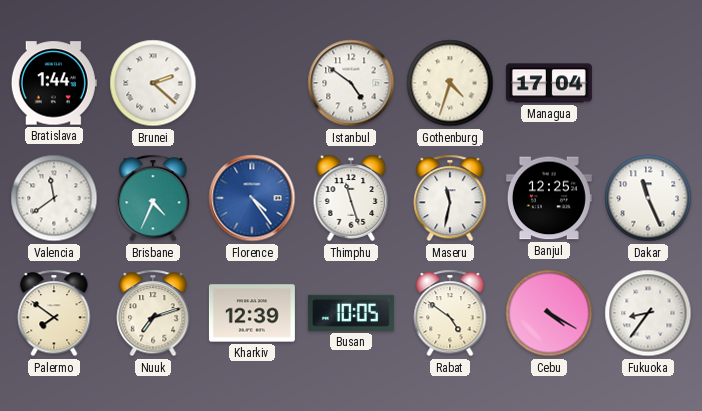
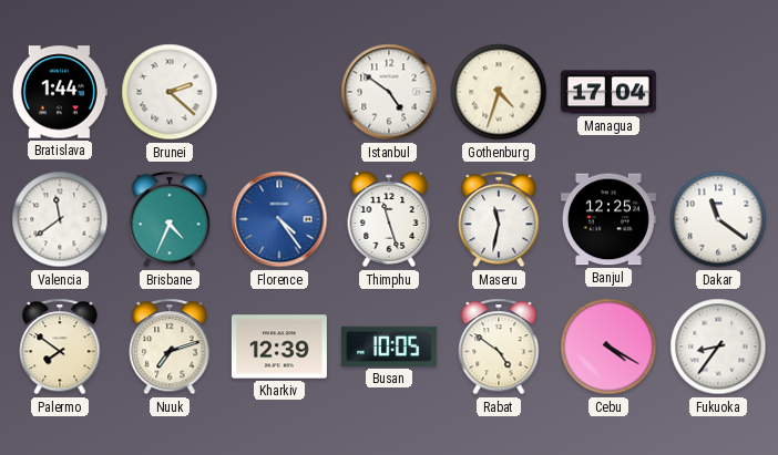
Dakar: 11:26 -> 11:21
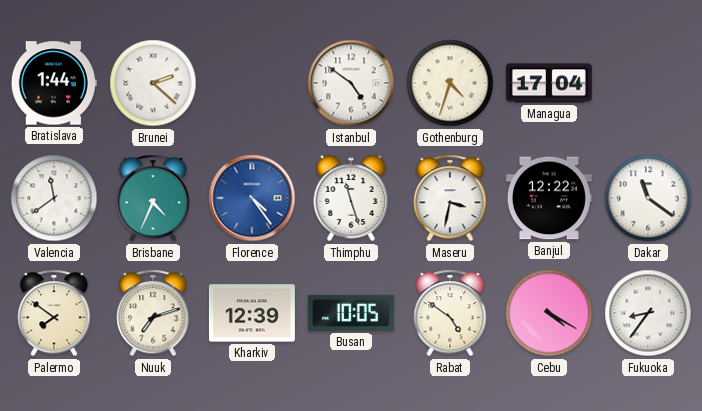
Maseru: 11:32 -> 3:32
Banjul: 12:25 -> 12:22
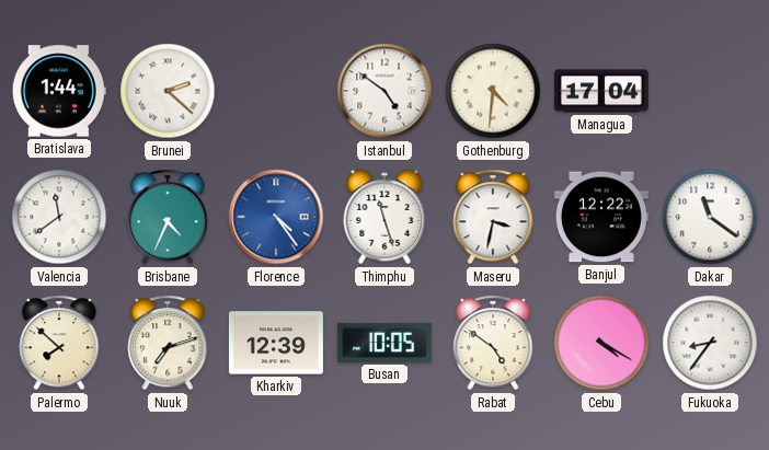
Gothenburg: 4:33 -> 4:31
Palermo: 7:51 -> 7:52
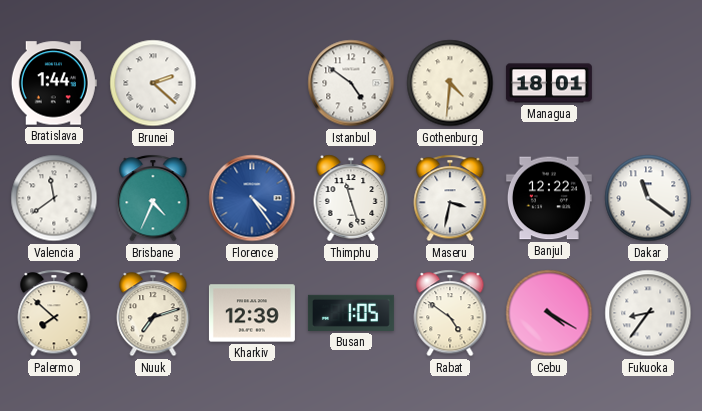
Managua: 17:04 -> 18:01
Busan: 10:05 -> 1:05
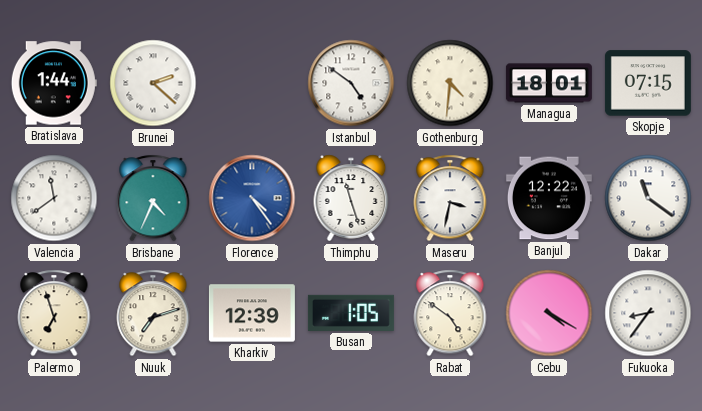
Skopje: none -> 07:15
Palermo: 7:52 -> 6:57
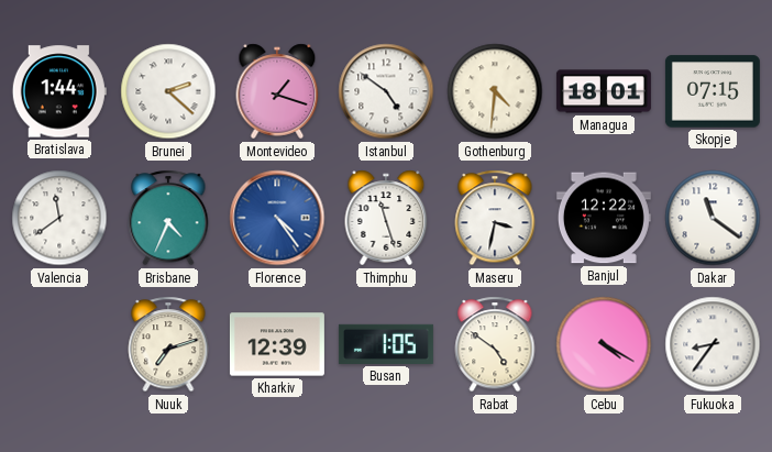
Montevideo: none -> 1:18
Palermo: 6:57 -> none
